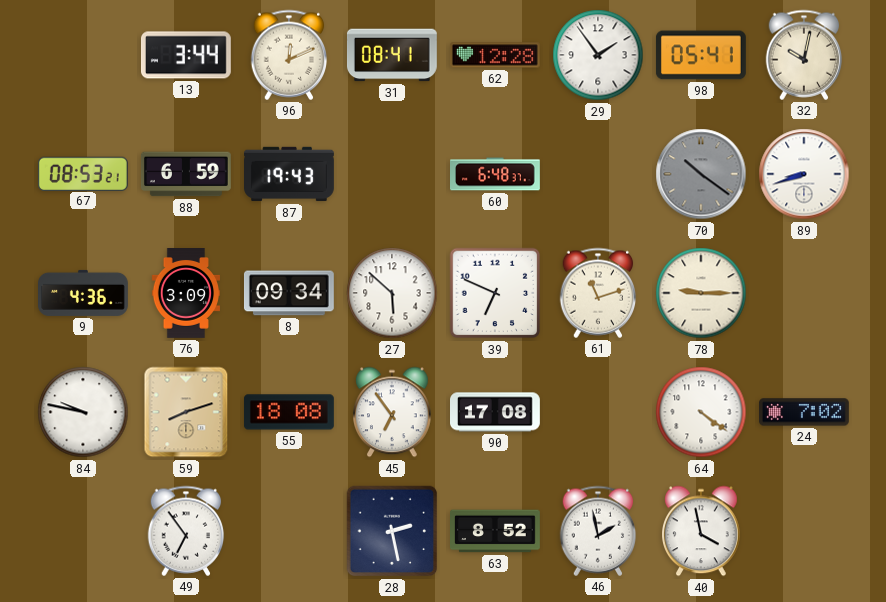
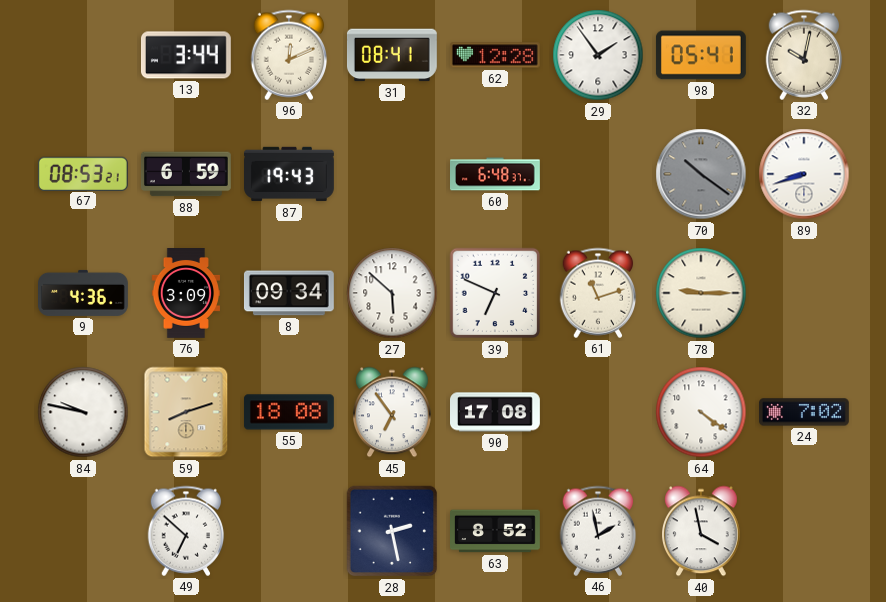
49: 6:54 -> 6:52
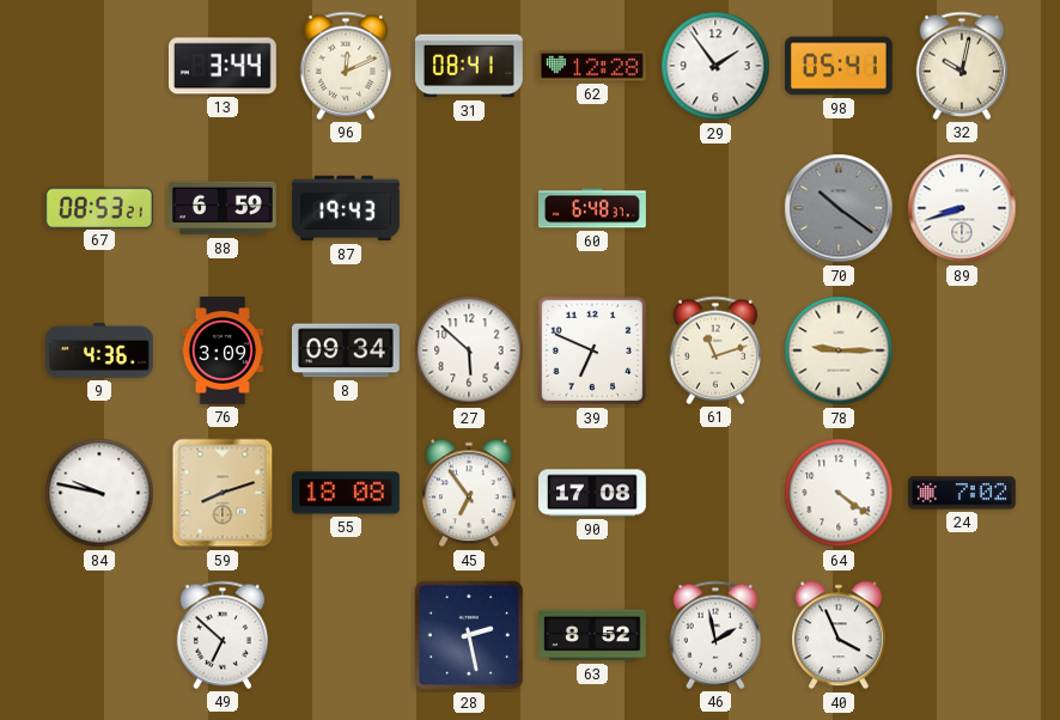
40: 3:58 -> 3:56
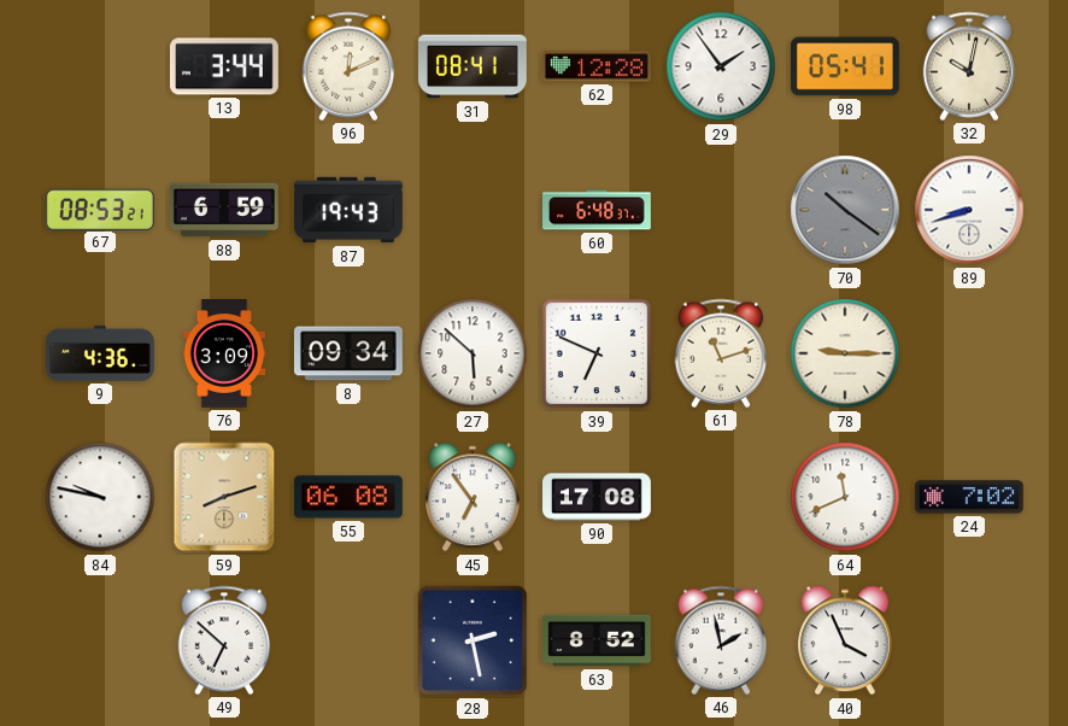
55: 18:08 -> 06:08
64: 4:21 -> 11:41
